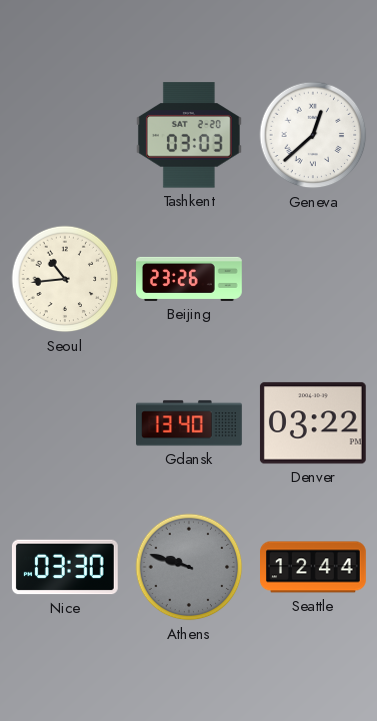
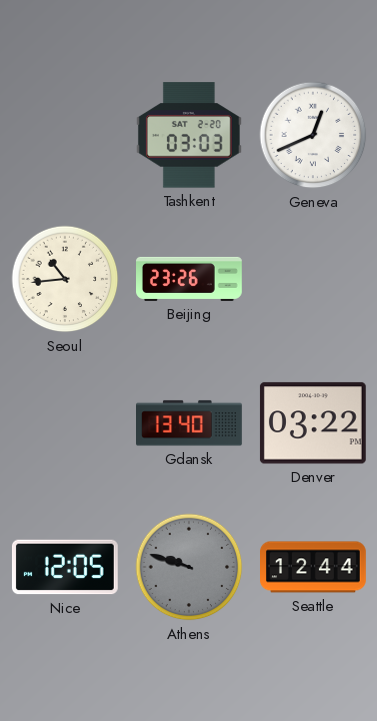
Geneva: 12:38 -> 12:41
Nice: 03:30 -> 12:05
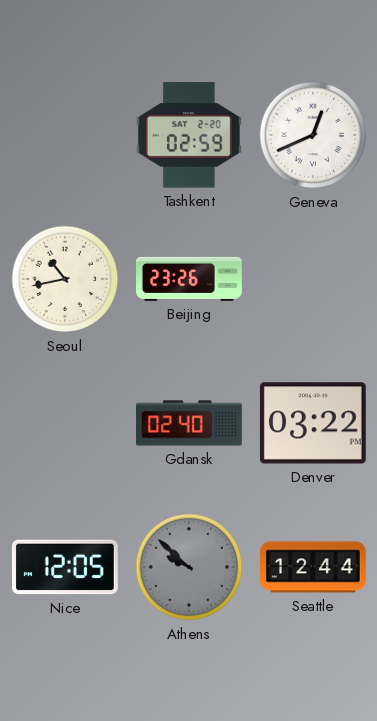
Tashkent: 03:03 -> 02:59
Seoul: 10:44 -> 10:43
Gdansk: 13:40 -> 02:40
Athens: 9:48 -> 9:52
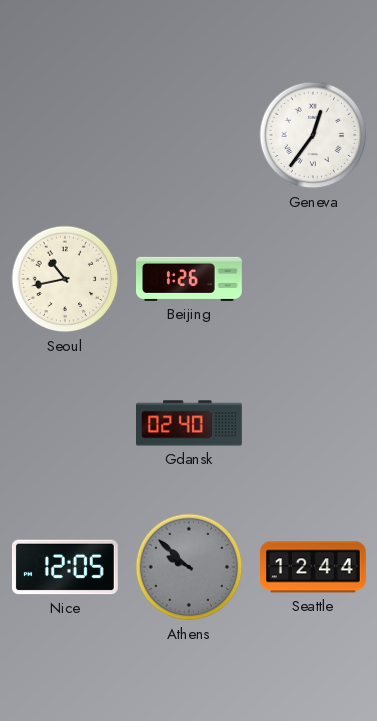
Tashkent: 02:59 -> none
Geneva: 12:41 -> 12:36
Beijing: 23:26 -> 1:26
Denver: 03:22 -> none
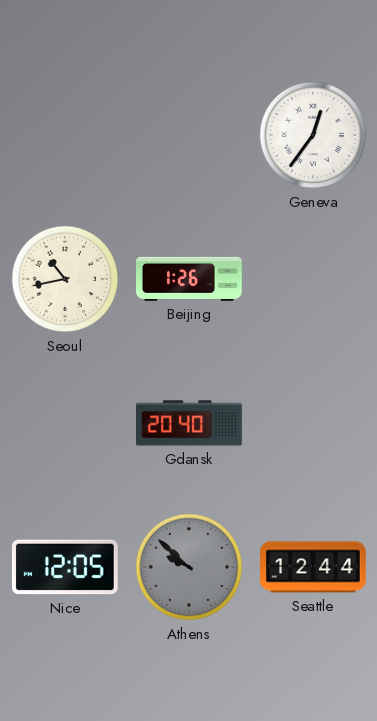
Gdansk: 02:40 -> 20:40
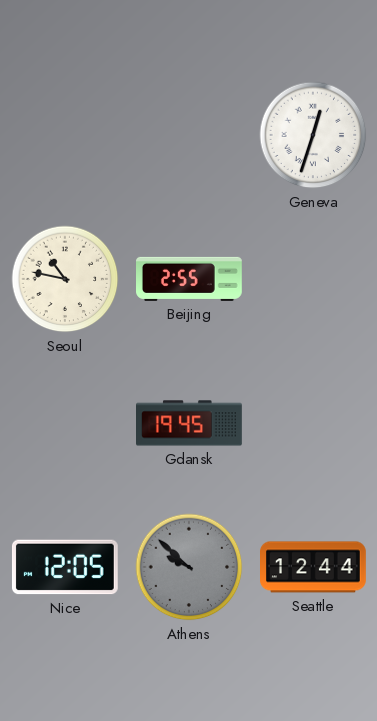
Geneva: 12:36 -> 12:33
Seoul: 10:43 -> 10:47
Beijing: 1:26 -> 2:55
Gdansk: 20:40 -> 19:45
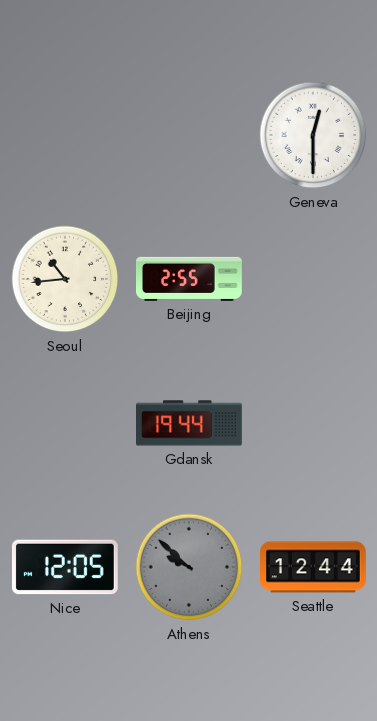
Geneva: 12:33 -> 12:30
Seoul: 10:47 -> 10:44
Gdansk: 19:45 -> 19:44
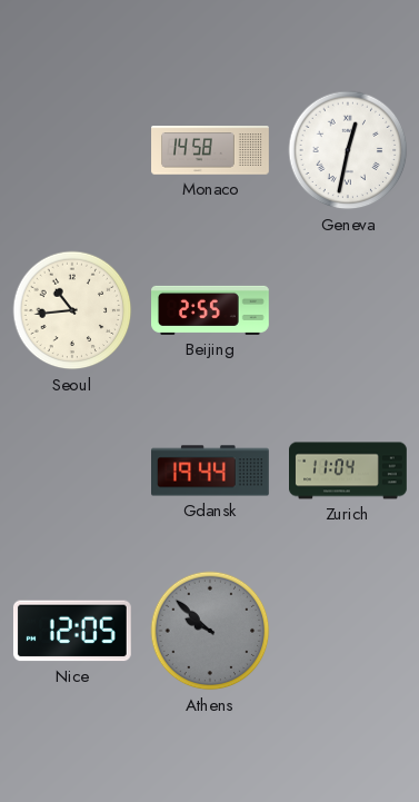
Monaco: none -> 14:58
Geneva: 12:30 -> 12:32
Zurich: none -> 11:04
Seattle: 12:44 -> none
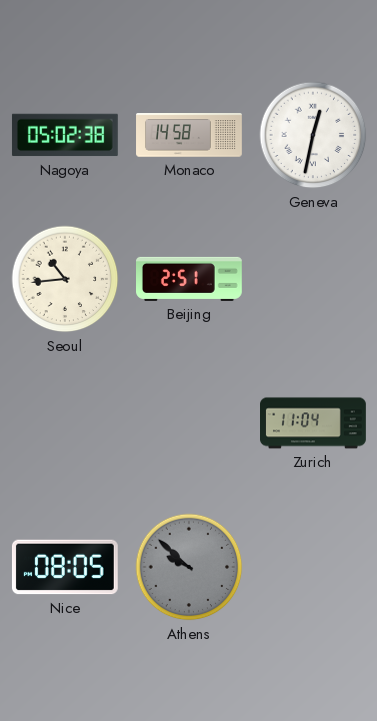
Nagoya: none -> 05:02
Beijing: 2:55 -> 2:51
Gdansk: 19:44 -> none
Nice: 12:05 -> 08:05
